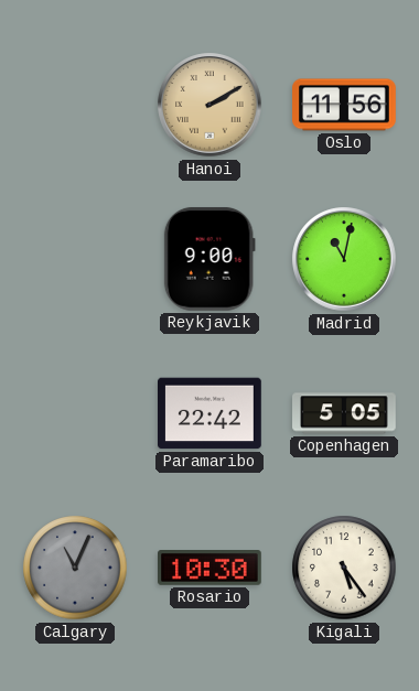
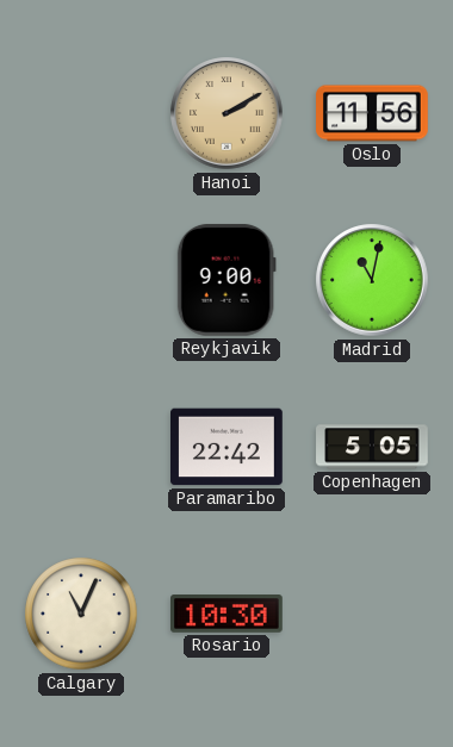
Calgary dial: grey -> cream
Kigali: 5:24 -> none
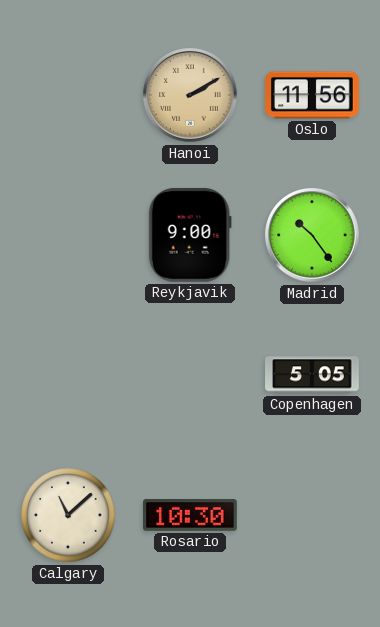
Madrid: 11:02 -> 10:24
Paramaribo: 22:42 -> none
Calgary: 11:04 -> 11:08
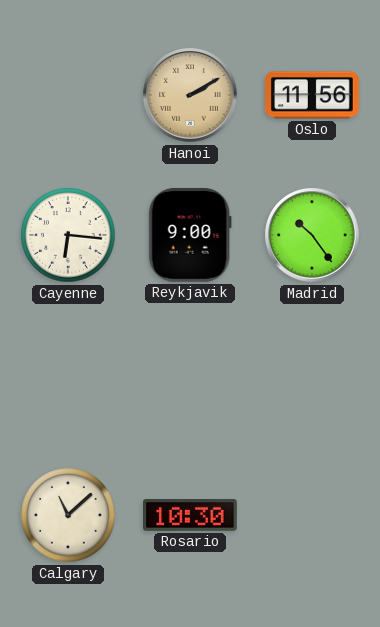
Cayenne: none -> 6:16
Copenhagen: 5:05 -> none
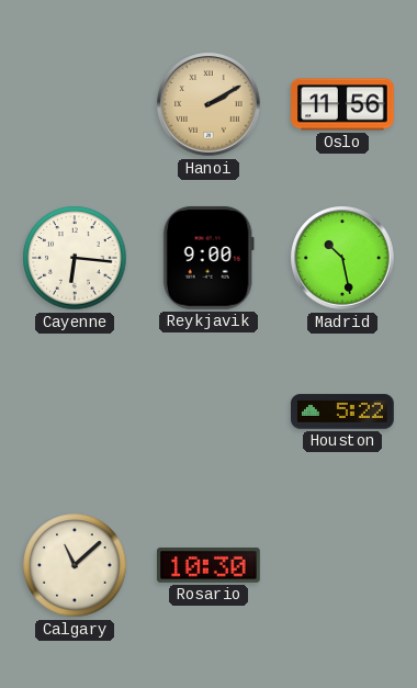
Madrid: 10:24 -> 10:28
Houston: none -> 5:22
